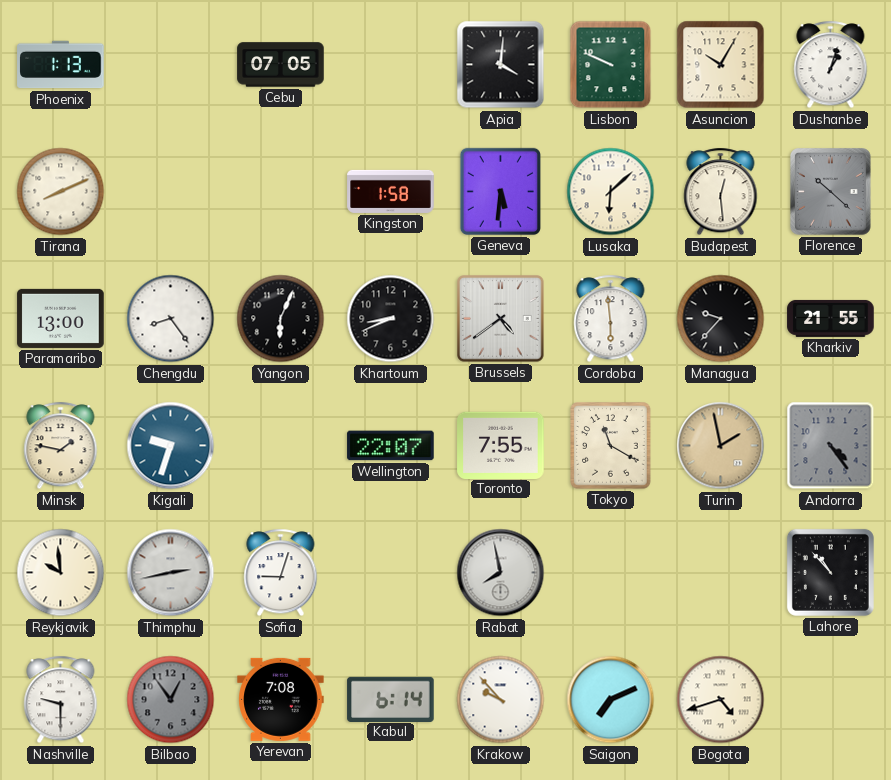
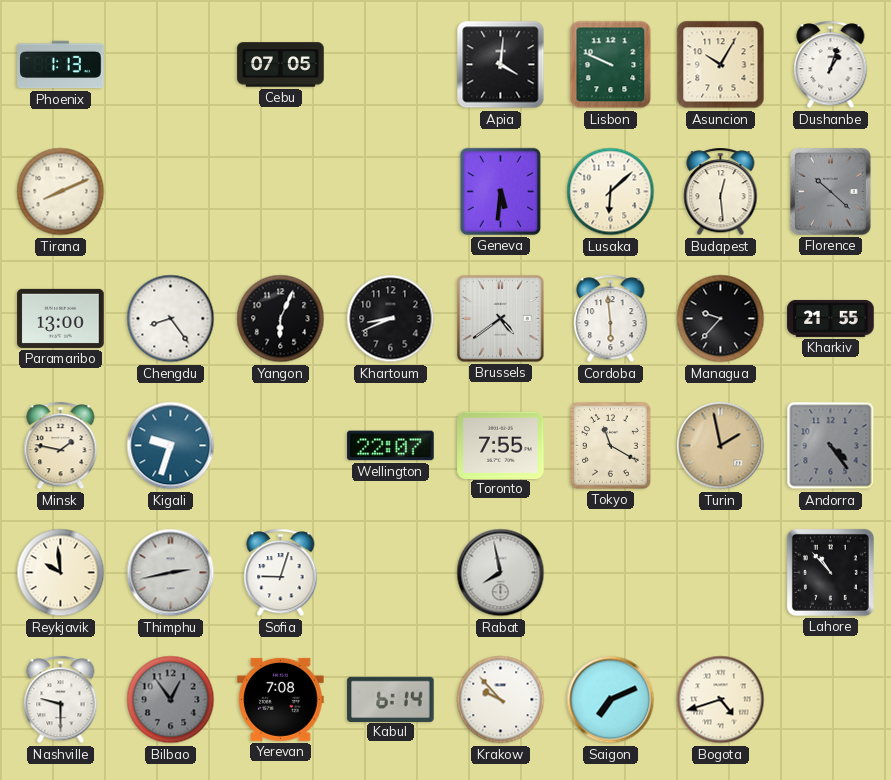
Kingston: 1:58 -> none
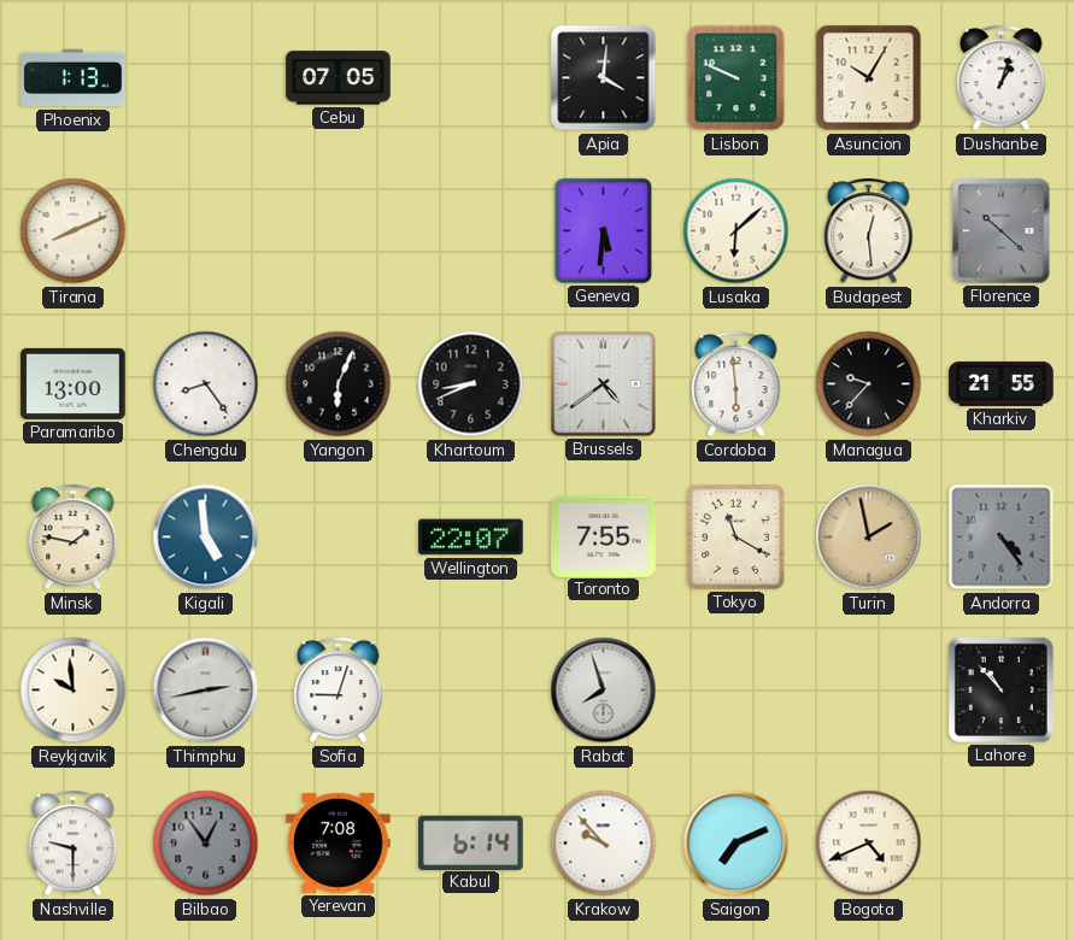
Kigali: 9:33 -> 4:59
Rabat: 7:58 -> 7:57
Bogota: 4:42 -> 4:41
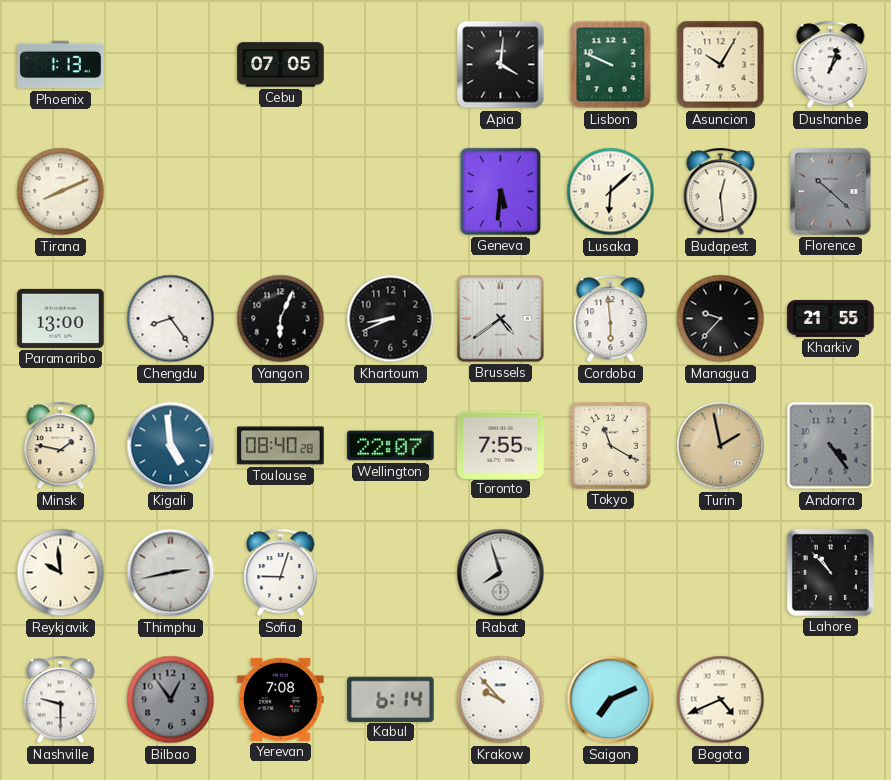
Toulouse: none -> 08:40
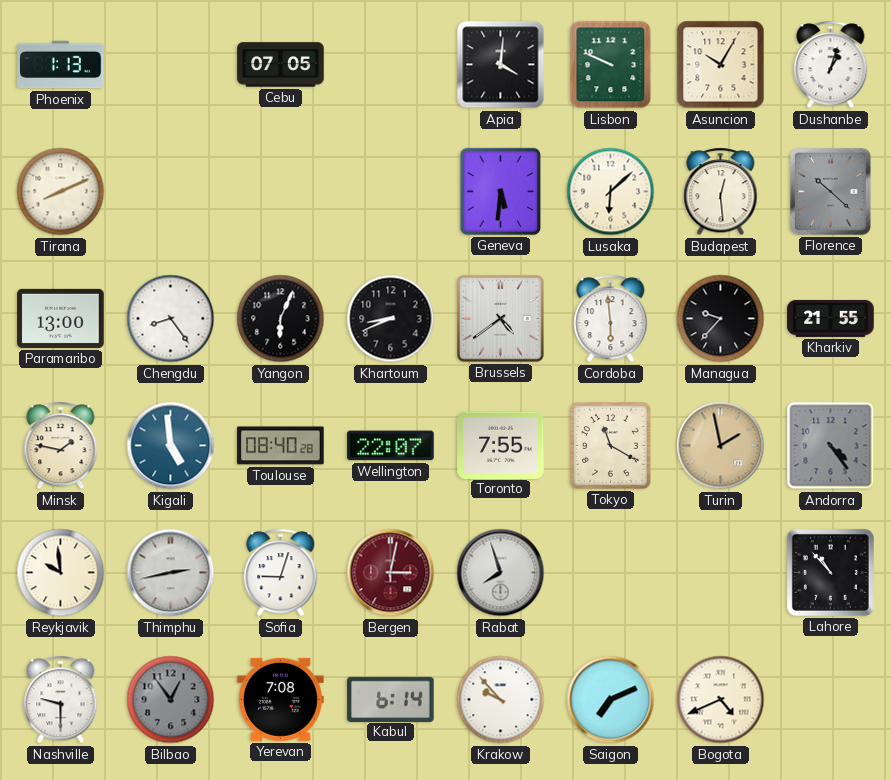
Bergen: none -> 3:02
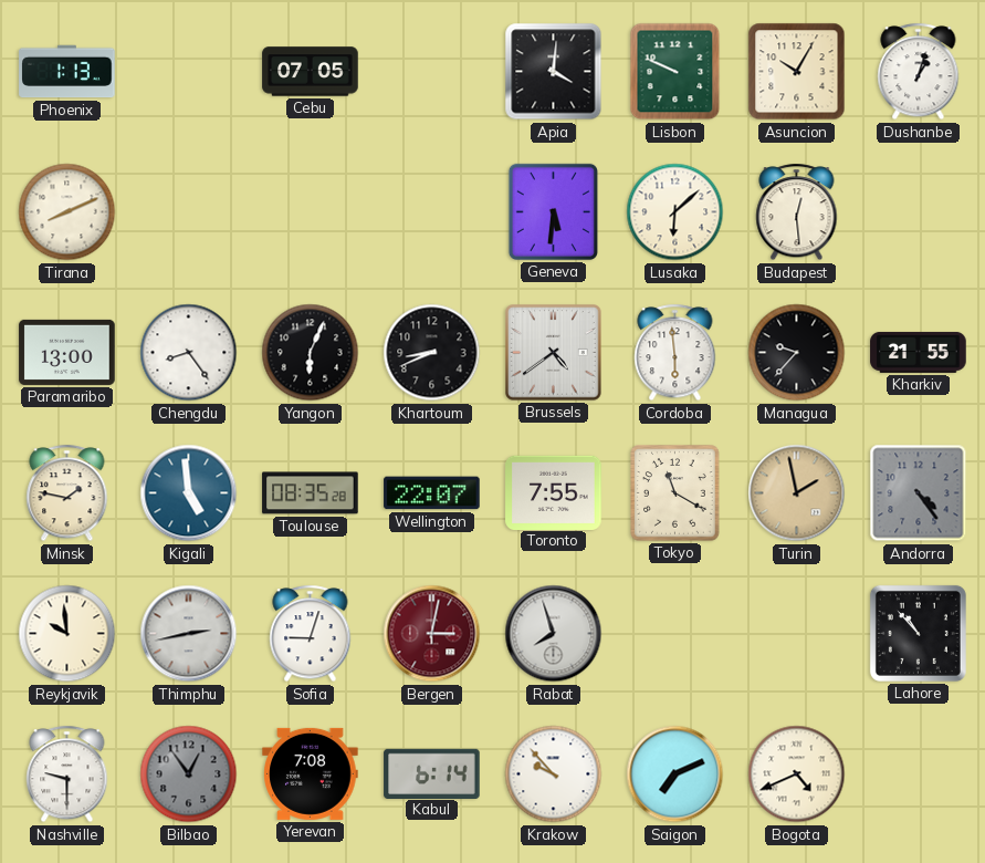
Florence: 10:22 -> none
Toulouse: 08:40 -> 08:35
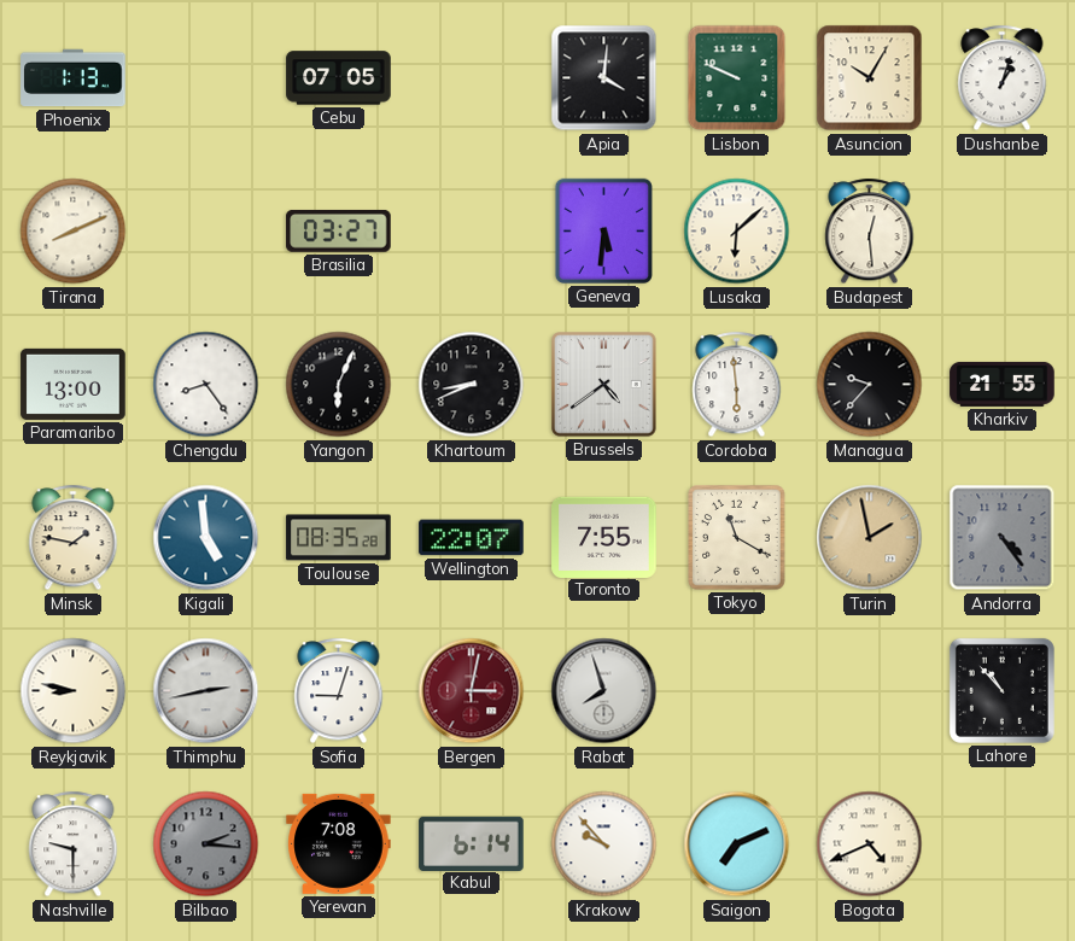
Brasilia: none -> 03:27
Reykjavik: 9:59 -> 8:47
Bilbao: 12:54 -> 2:16
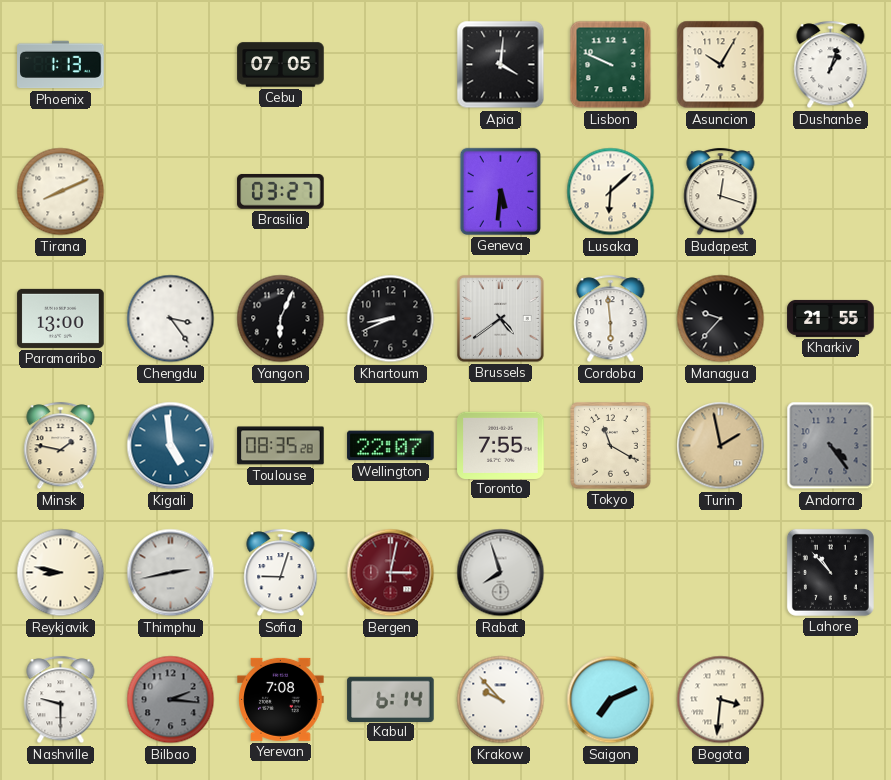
Budapest: 12:29 -> 12:18
Chengdu: 8:24 -> 3:24
Bogota: 4:41 -> 3:31
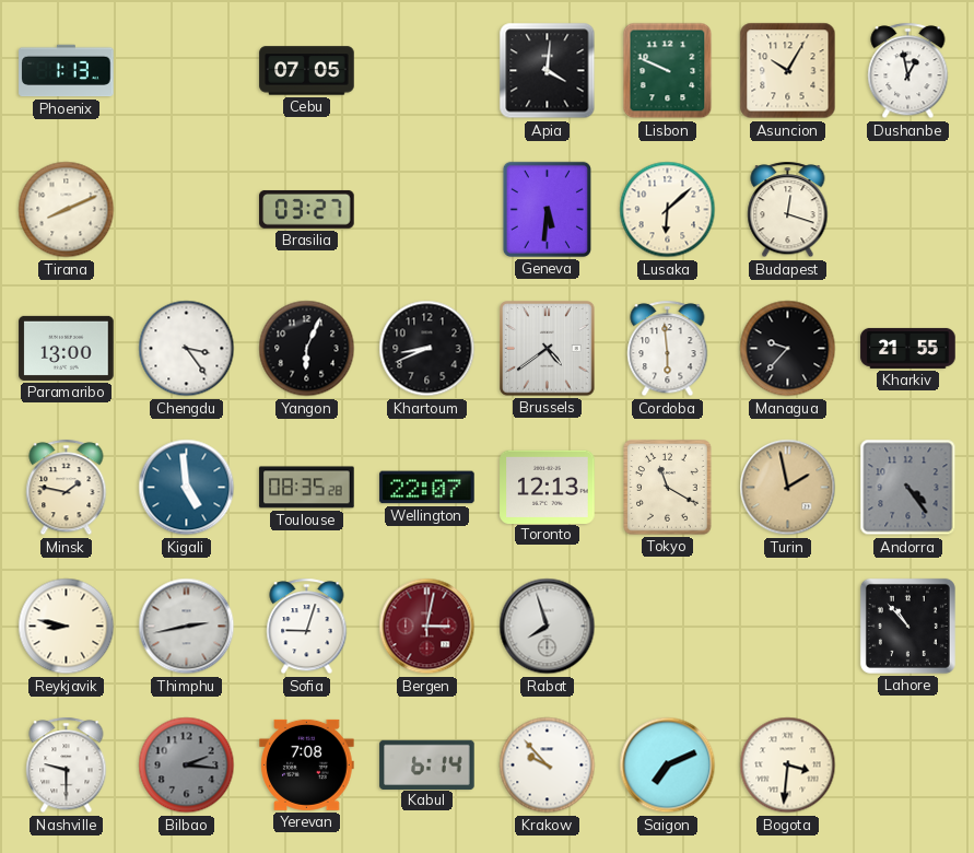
Dushanbe: 1:03 -> 12:58
Toronto: 7:55 -> 12:13
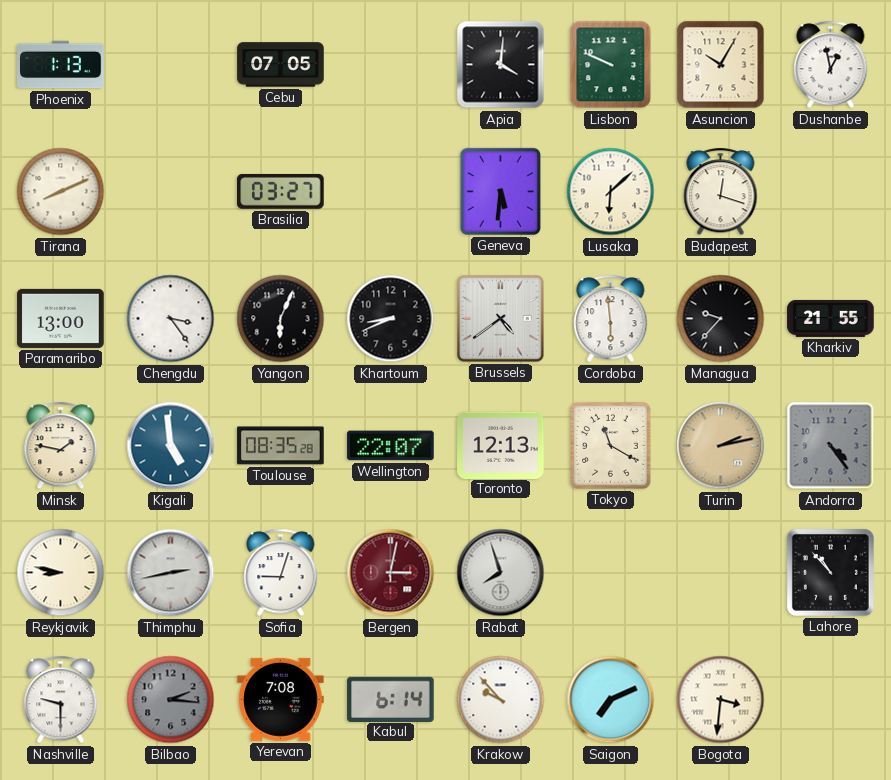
Turin: 1:58 -> 2:13
